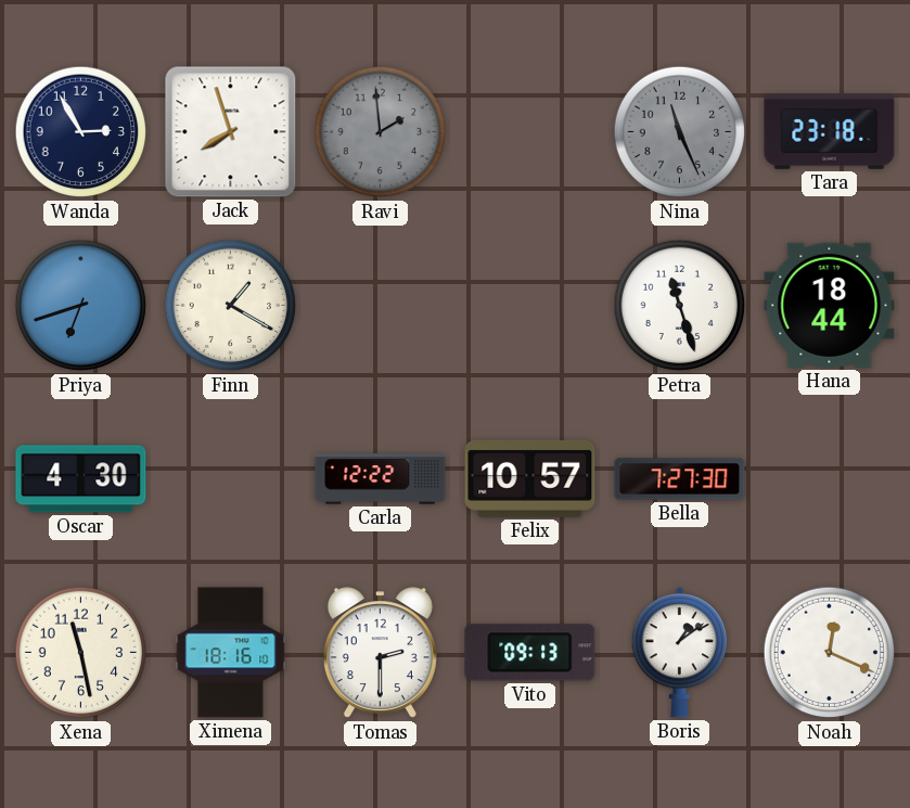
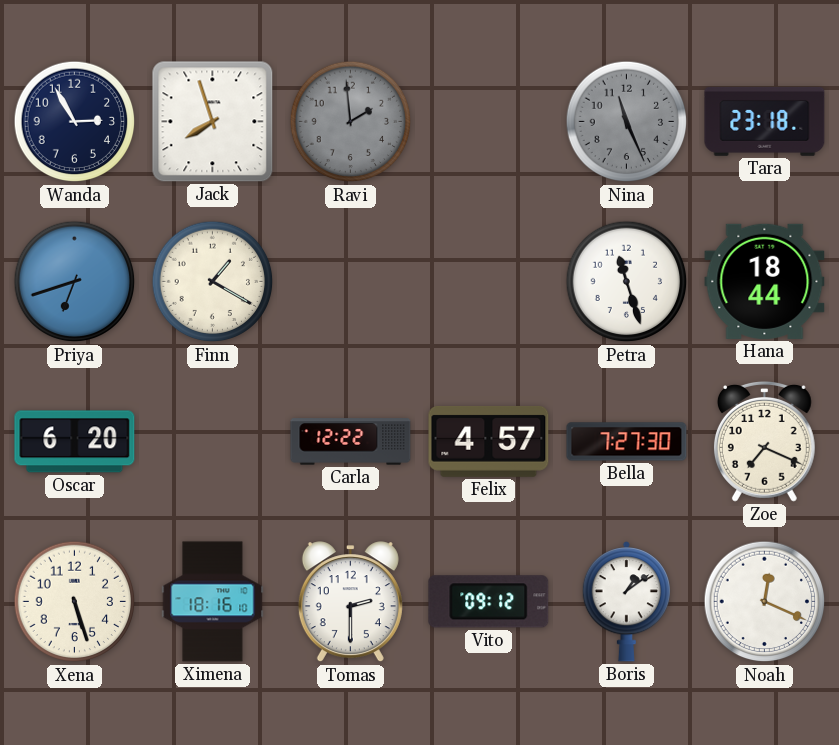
Oscar: 4:30 -> 6:20
Felix: 10:57 -> 4:57
Zoe: none -> 7:19
Xena: 11:28 -> 5:27
Vito: 09:13 -> 09:12
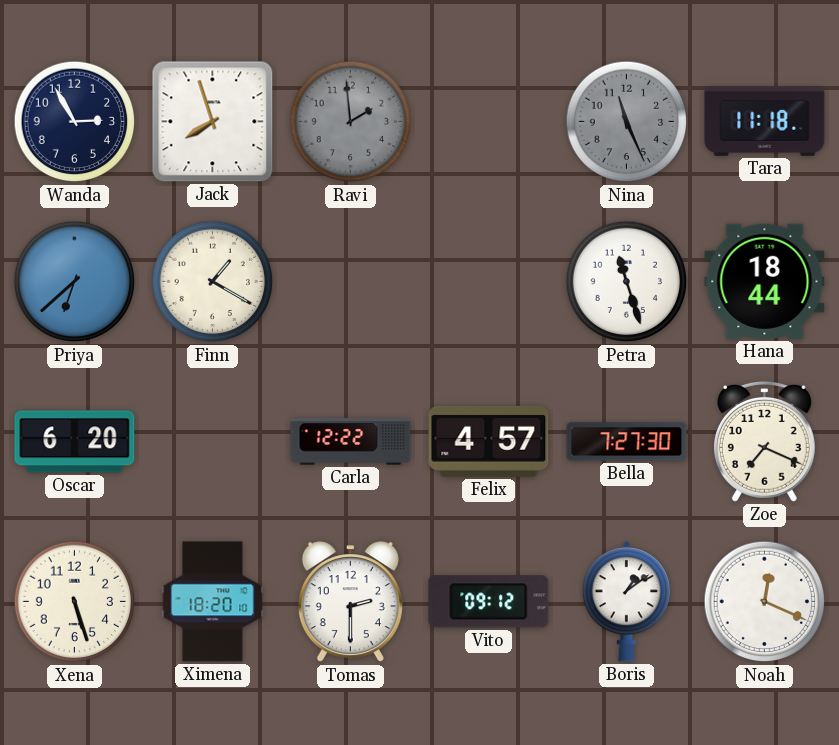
Tara: 23:18 -> 11:18
Priya: 6:42 -> 6:38
Ximena: 18:16 -> 18:20
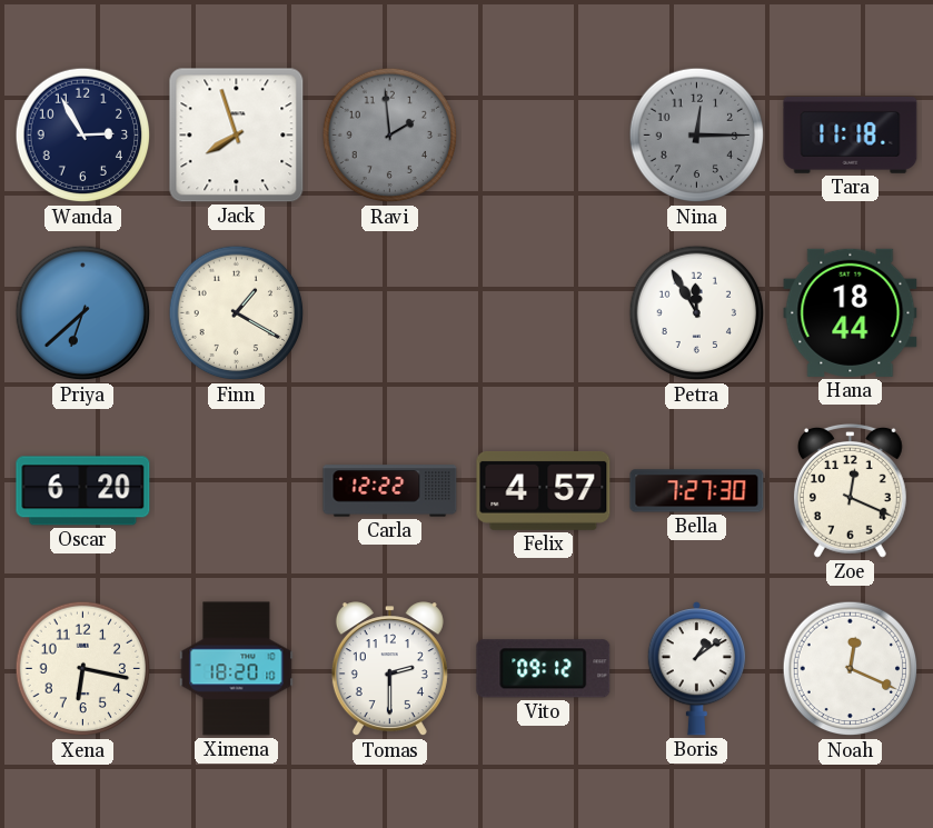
Nina: 11:26 -> 12:15
Petra: 11:27 -> 11:55
Zoe: 7:19 -> 12:19
Xena: 5:27 -> 6:17
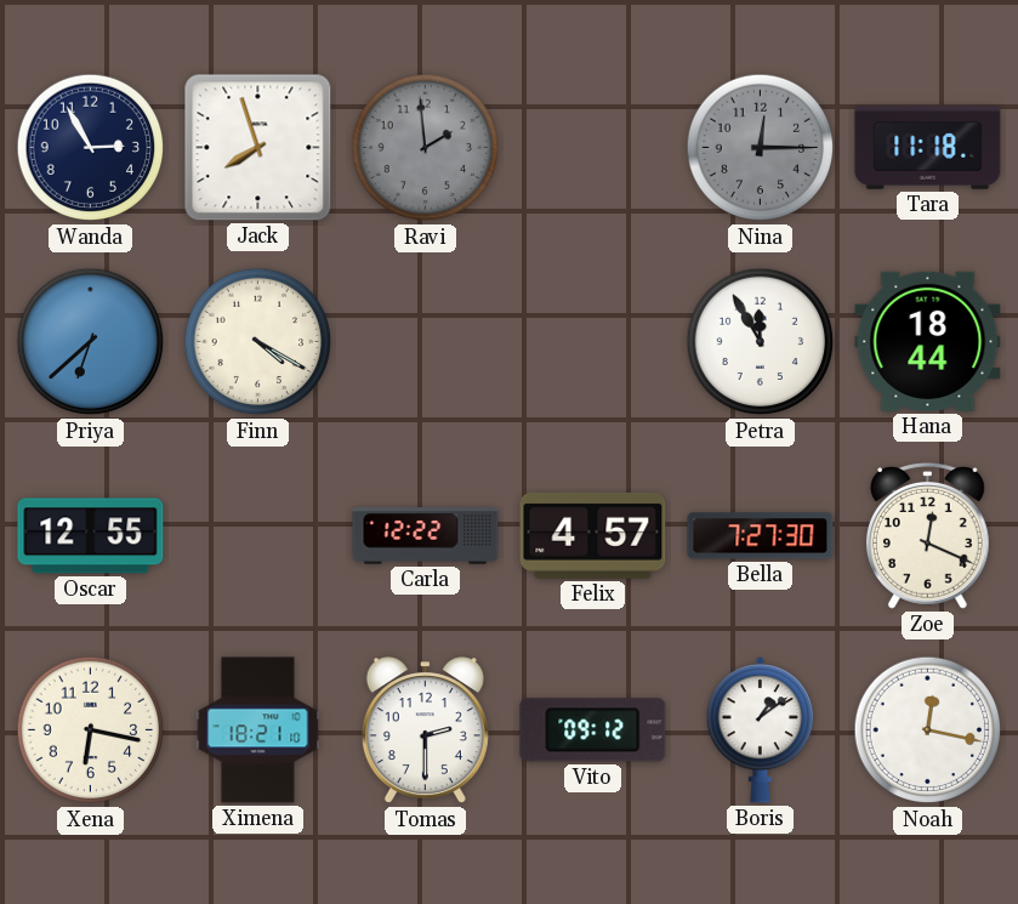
Finn: 1:20 -> 4:20
Oscar: 6:20 -> 12:55
Ximena: 18:20 -> 18:21
Noah: 12:19 -> 12:17
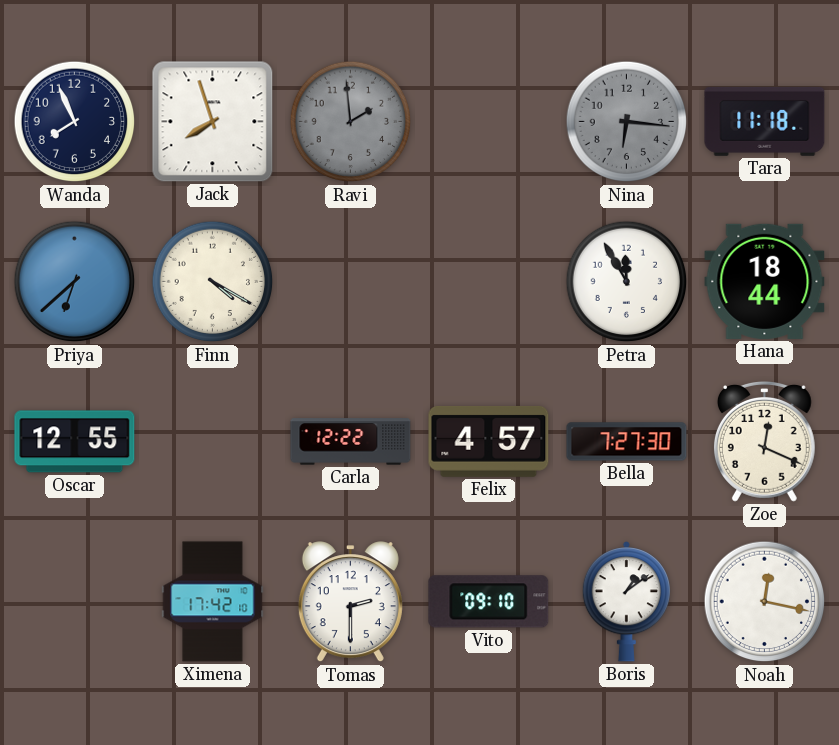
Wanda: 2:55 -> 7:56
Nina: 12:15 -> 6:16
Xena: 6:17 -> none
Ximena: 18:21 -> 17:42
Vito: 09:12 -> 09:10
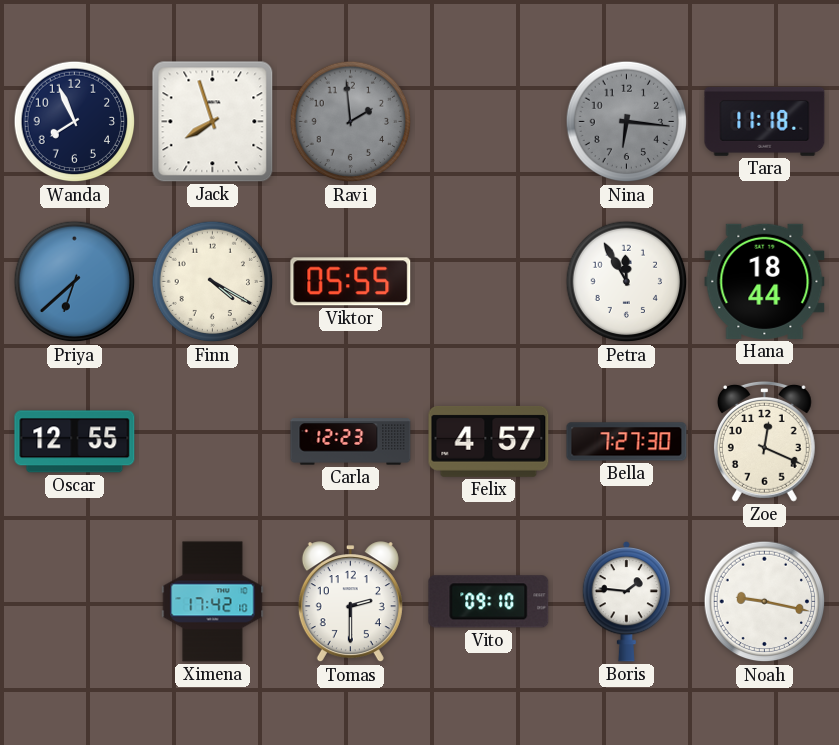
Viktor: none -> 05:55
Carla: 12:22 -> 12:23
Boris: 1:09 -> 1:46
Noah: 12:17 -> 9:17
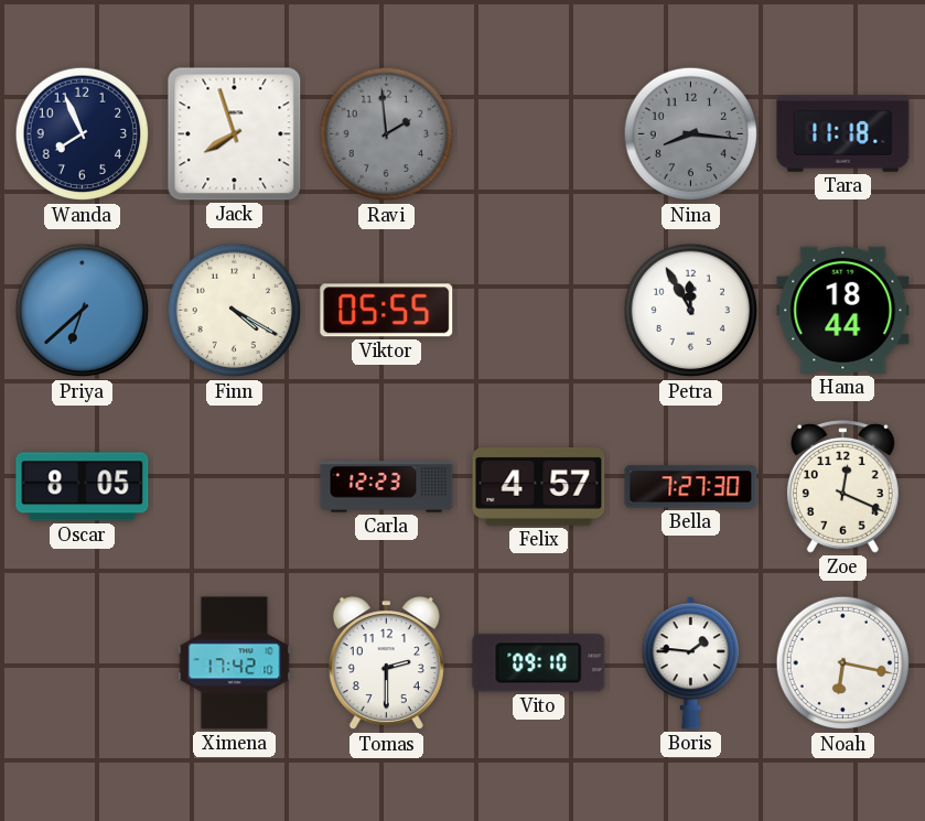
Nina: 6:16 -> 8:16
Oscar: 12:55 -> 8:05
Noah: 9:17 -> 6:17
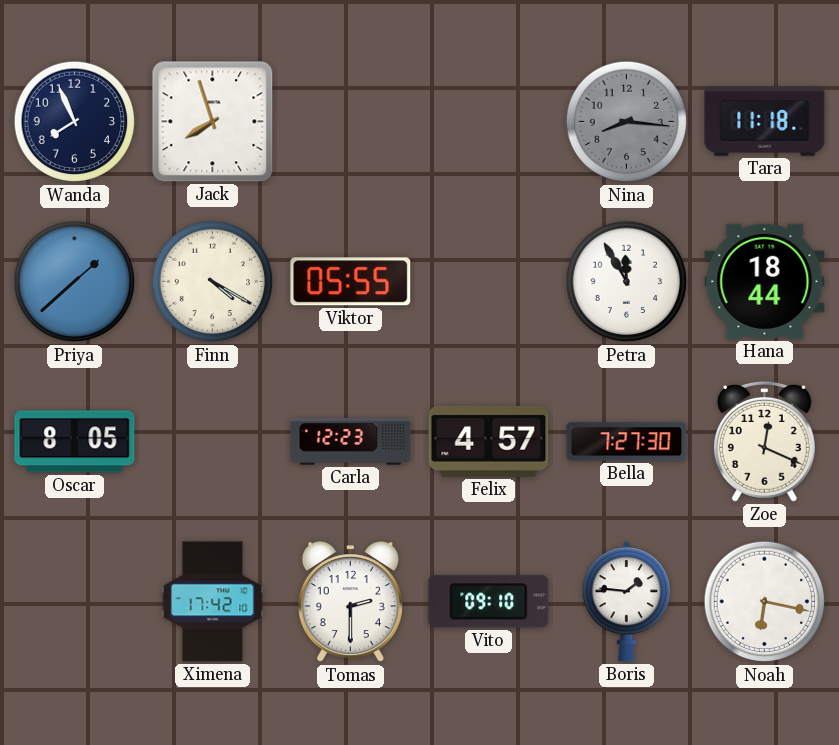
Ravi: 1:59 -> none
Priya: 6:38 -> 1:38
